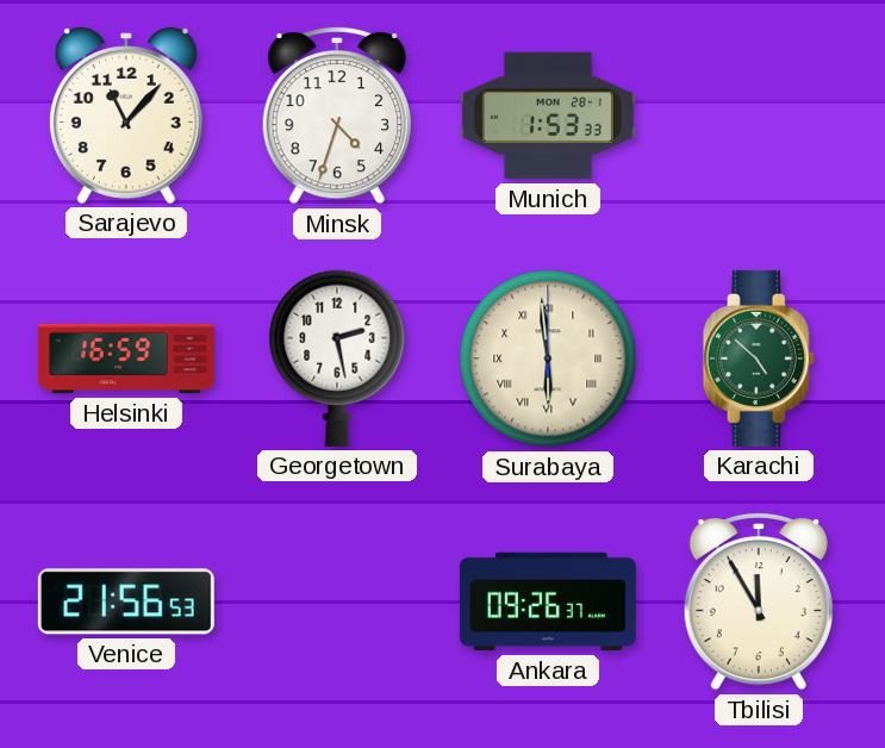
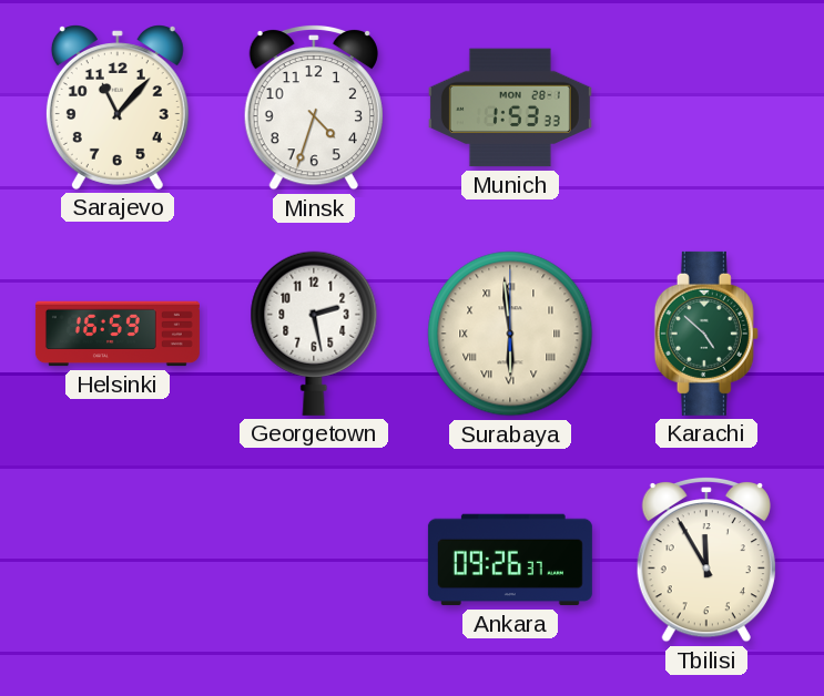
Venice: 21:56 -> none
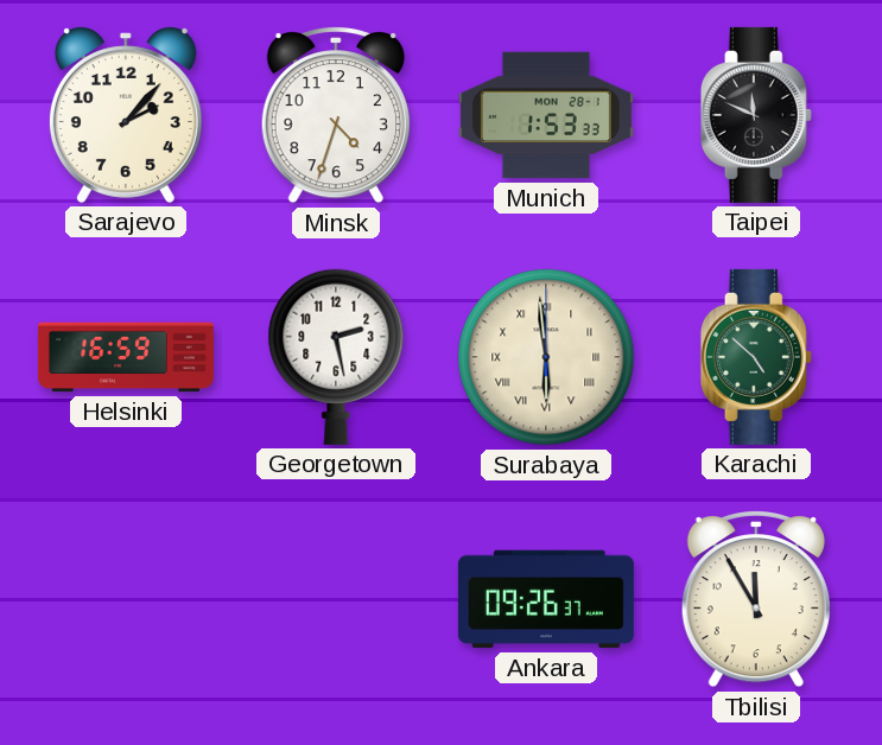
Sarajevo: 11:07 -> 2:07
Taipei: none -> 11:49
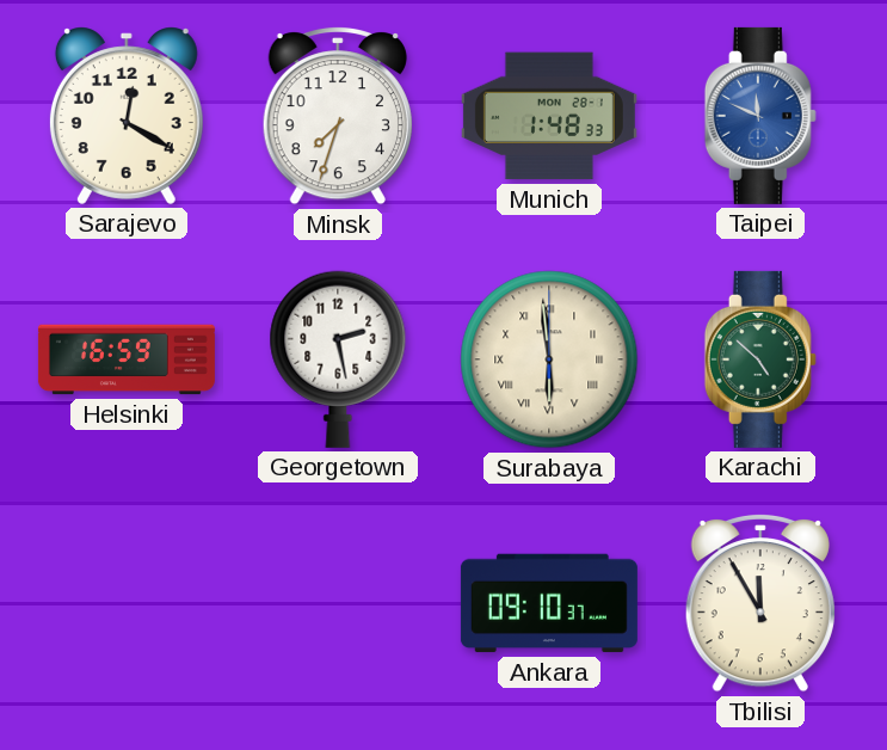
Sarajevo: 2:07 -> 12:20
Minsk: 4:33 -> 7:33
Munich: 1:53 -> 1:48
Taipei dial: black -> blue
Ankara: 09:26 -> 09:10
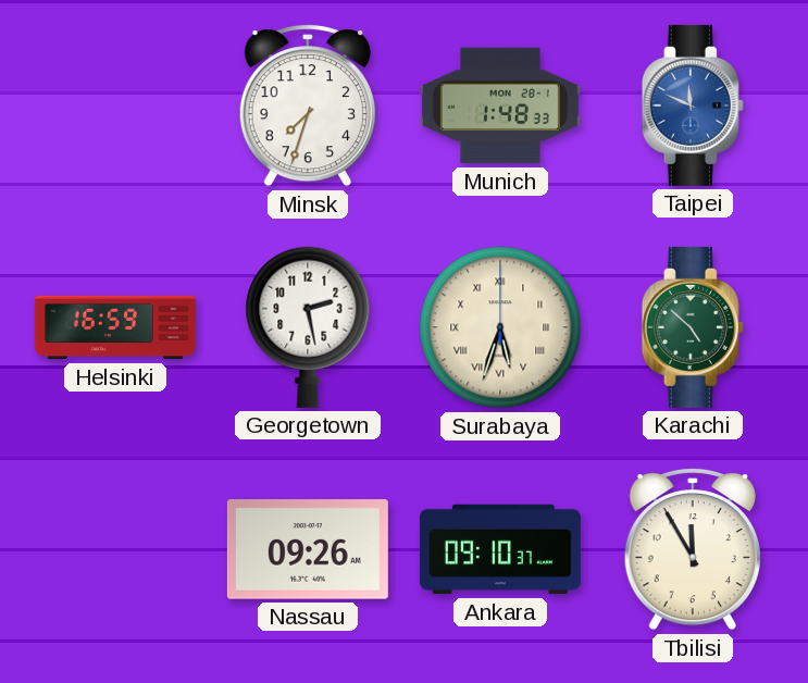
Sarajevo: 12:20 -> none
Surabaya: 5:59 -> 5:33
Nassau: none -> 09:26
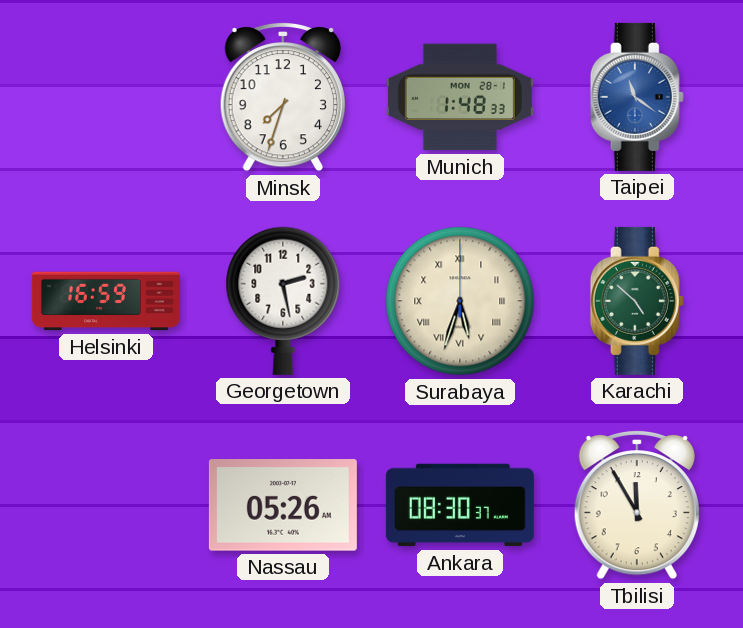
Taipei: 11:49 -> 11:21
Nassau: 09:26 -> 05:26
Ankara: 09:10 -> 08:30
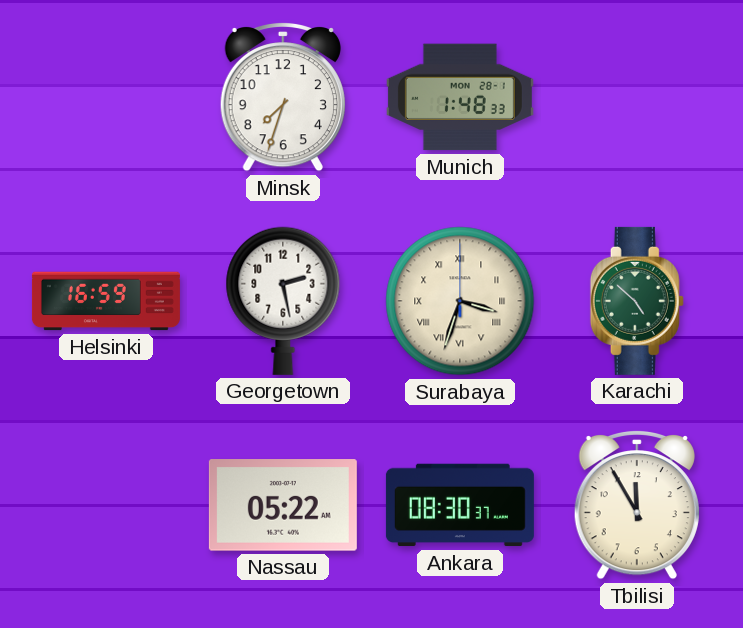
Taipei: 11:21 -> none
Surabaya: 5:33 -> 3:33
Nassau: 05:26 -> 05:22
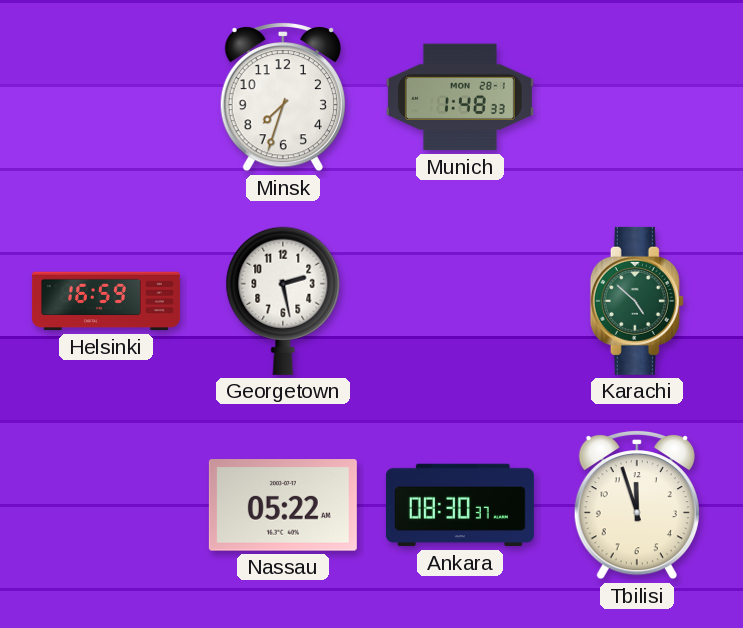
Surabaya: 3:33 -> none
Tbilisi: 11:55 -> 11:57
